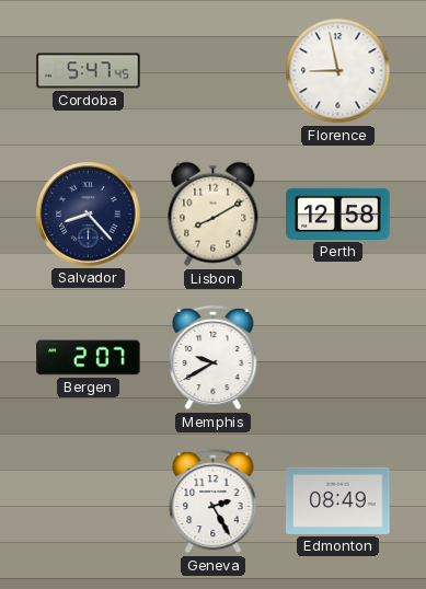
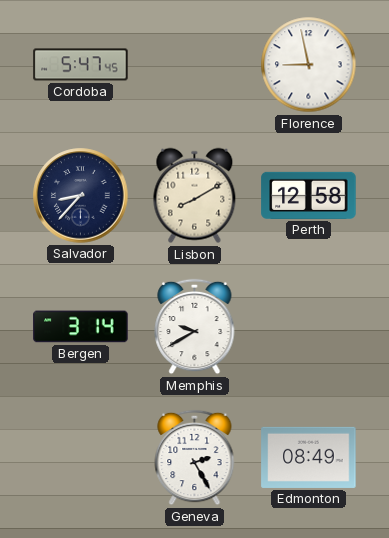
Salvador: 8:23 -> 8:37
Bergen: 2:07 -> 3:14
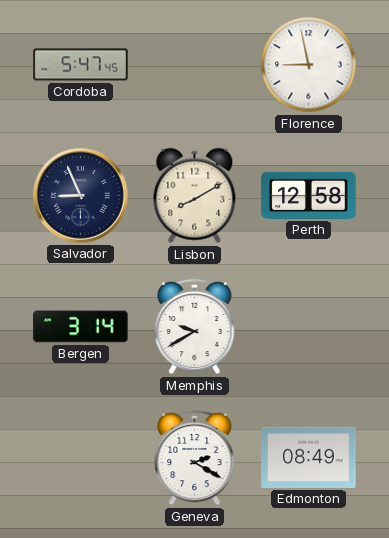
Salvador: 8:37 -> 8:56
Geneva: 2:25 -> 2:20
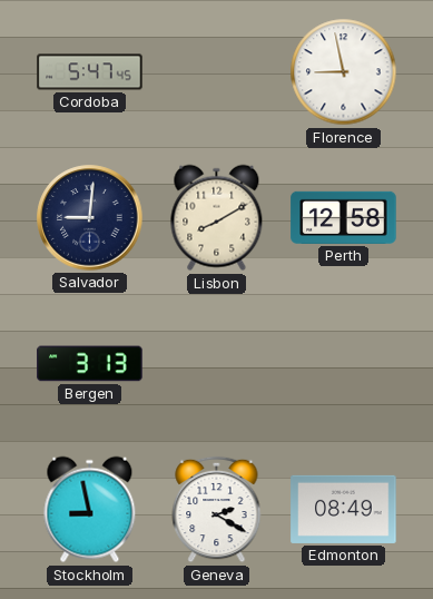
Salvador: 8:56 -> 9:01
Bergen: 3:14 -> 3:13
Memphis: 9:40 -> none
Stockholm: none -> 8:58
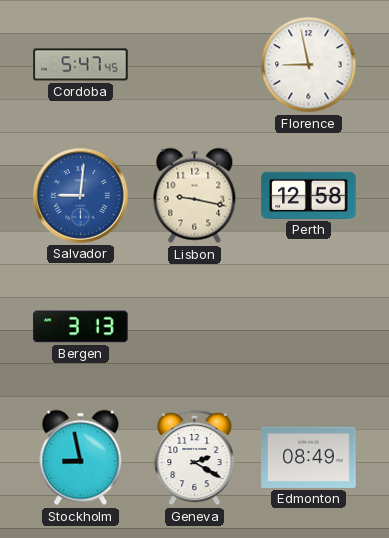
Salvador dial: navy -> blue
Lisbon: 8:10 -> 9:17
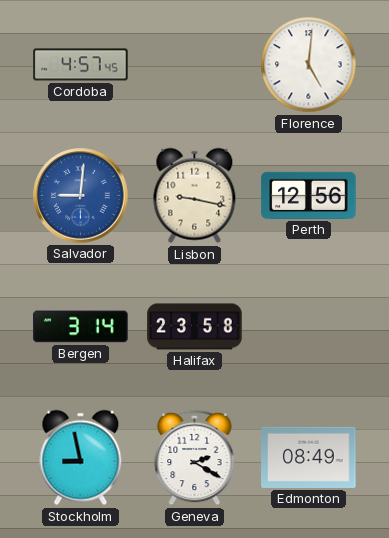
Cordoba: 5:47 -> 4:57
Florence: 8:58 -> 5:01
Perth: 12:58 -> 12:56
Bergen: 3:13 -> 3:14
Halifax: none -> 23:58
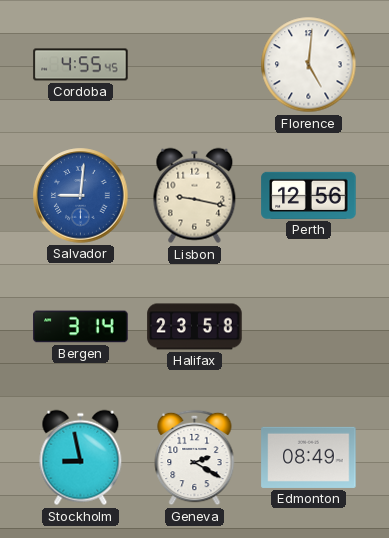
Cordoba: 4:57 -> 4:55
